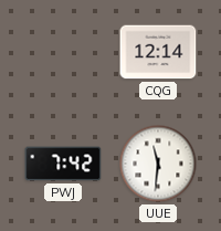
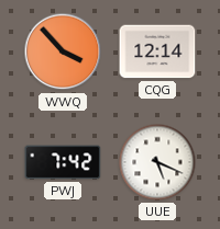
WWQ: none -> 3:53
UUE: 11:31 -> 5:19
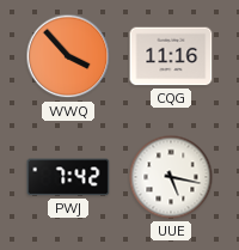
CQG: 12:14 -> 11:16
UUE: 5:19 -> 5:17
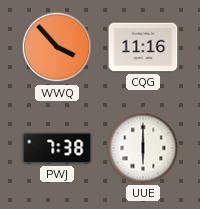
PWJ: 7:42 -> 7:38
UUE: 5:17 -> 6:00
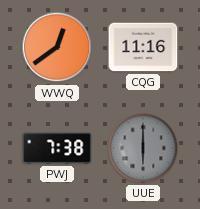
WWQ: 3:53 -> 12:39
UUE dial: white -> grey
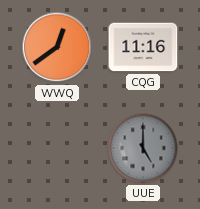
PWJ: 7:38 -> none
UUE: 6:00 -> 5:00
